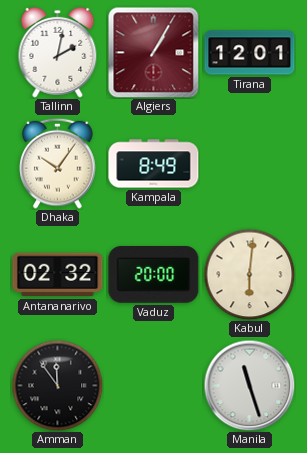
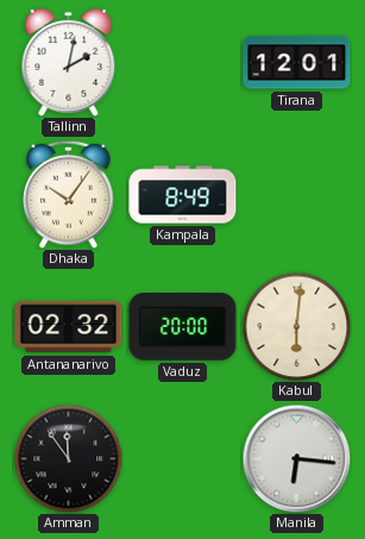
Algiers: 1:05 -> none
Manila: 11:27 -> 6:16
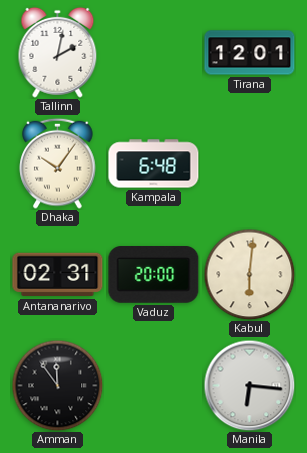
Kampala: 8:49 -> 6:48
Antananarivo: 02:32 -> 02:31
